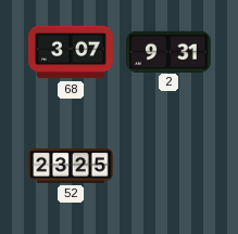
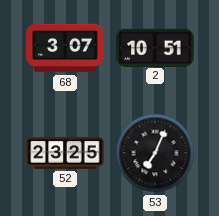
2: 9:31 -> 10:51
53: none -> 7:04
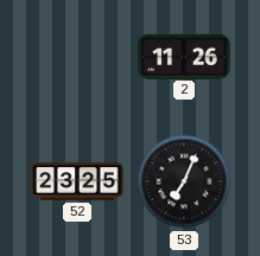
68: 3:07 -> none
2: 10:51 -> 11:26
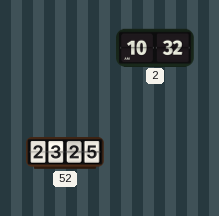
2: 11:26 -> 10:32
53: 7:04 -> none
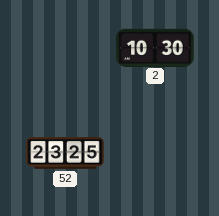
2: 10:32 -> 10:30
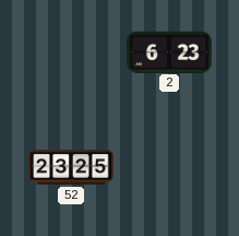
2: 10:30 -> 6:23
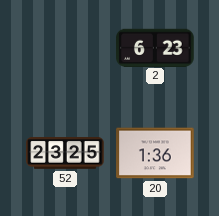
20: none -> 1:36
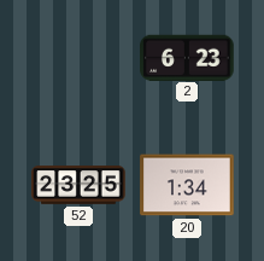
20: 1:36 -> 1:34
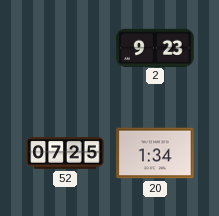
2: 6:23 -> 9:23
52: 23:25 -> 07:25
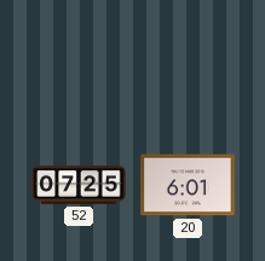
2: 9:23 -> none
20: 1:34 -> 6:01
